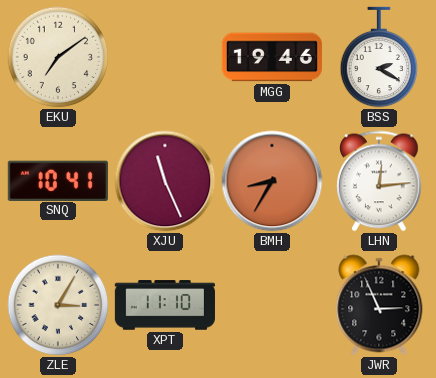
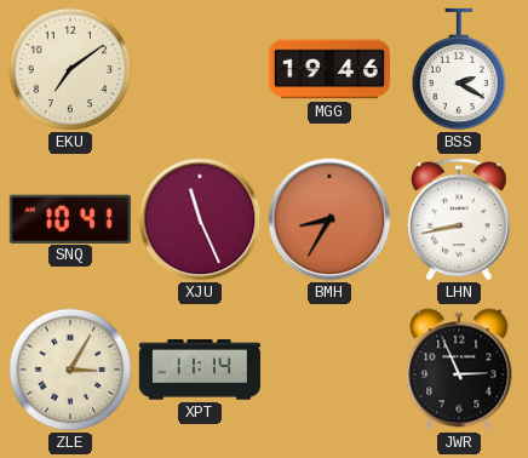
LHN: 12:14 -> 8:43
XPT: 11:10 -> 11:14
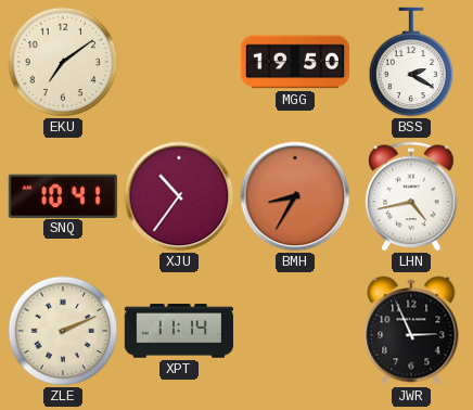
MGG: 19:46 -> 19:50
XJU: 11:26 -> 10:36
LHN: 8:43 -> 4:43
ZLE: 3:05 -> 2:11
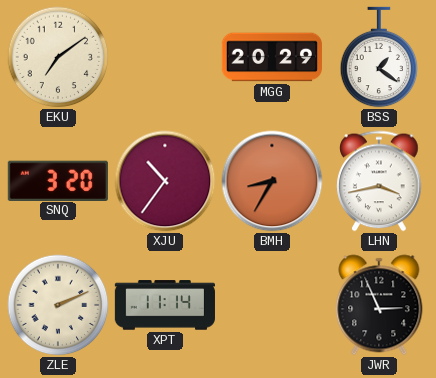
MGG: 19:50 -> 20:29
BSS: 2:20 -> 1:21
SNQ: 10:41 -> 3:20
LHN: 4:43 -> 3:43
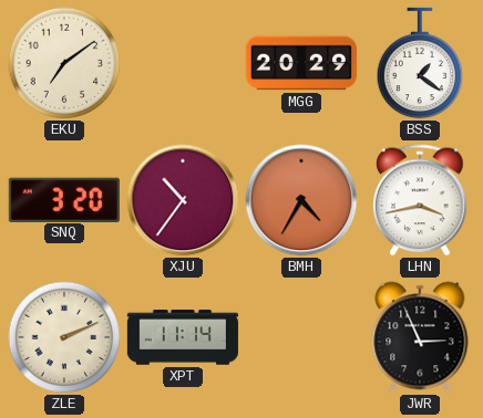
BMH: 8:35 -> 4:35
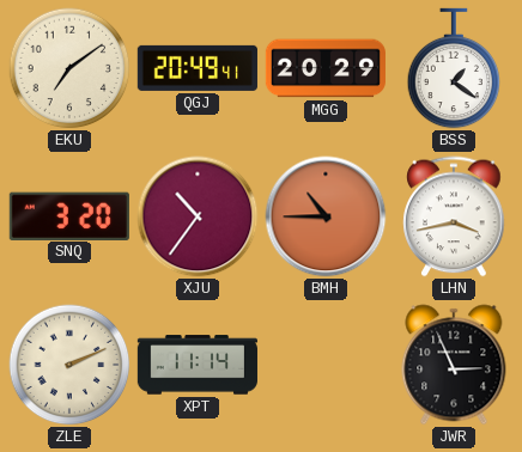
QGJ: none -> 20:49
BMH: 4:35 -> 10:45
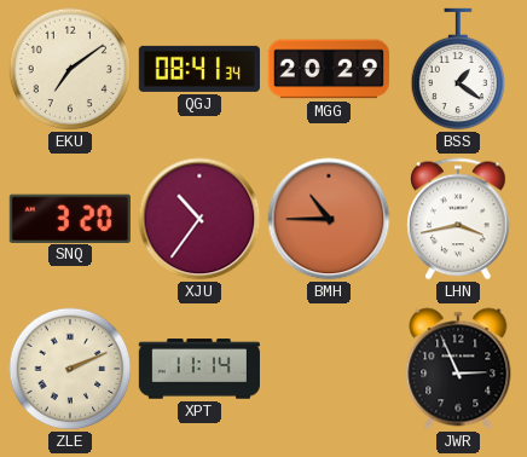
QGJ: 20:49 -> 08:41
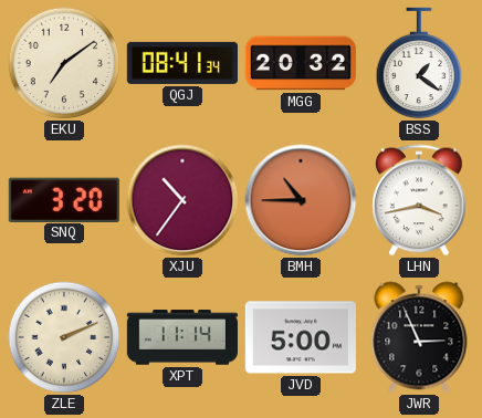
MGG: 20:29 -> 20:32
JVD: none -> 5:00
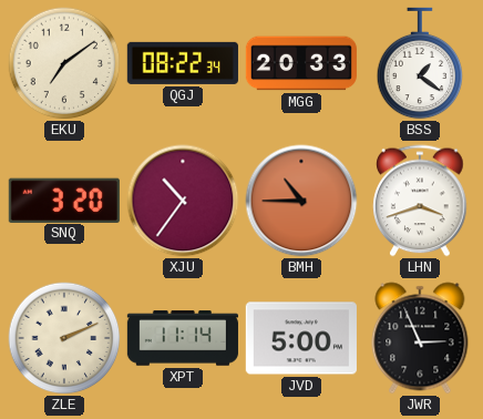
QGJ: 08:41 -> 08:22
MGG: 20:32 -> 20:33
LHN: 3:43 -> 3:42
